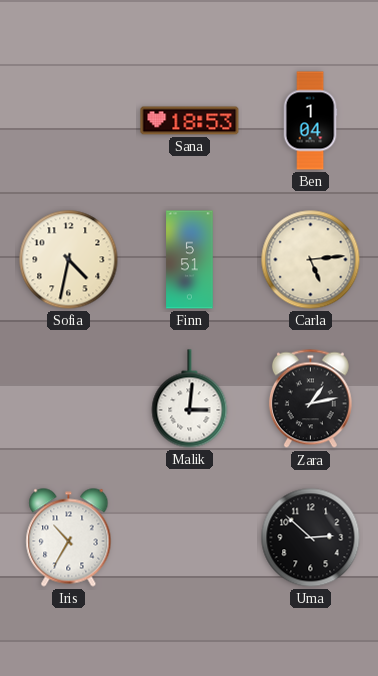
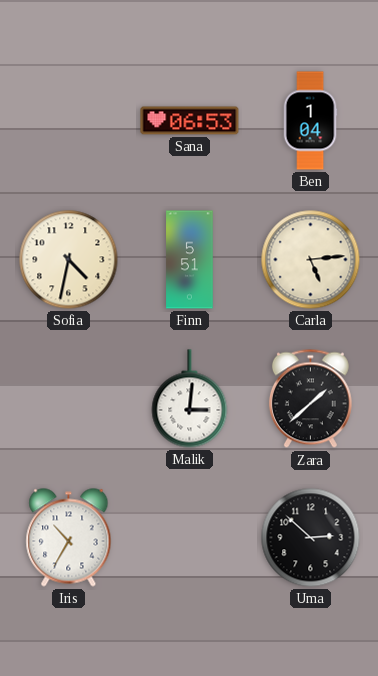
Sana: 18:53 -> 06:53
Zara: 1:13 -> 1:38
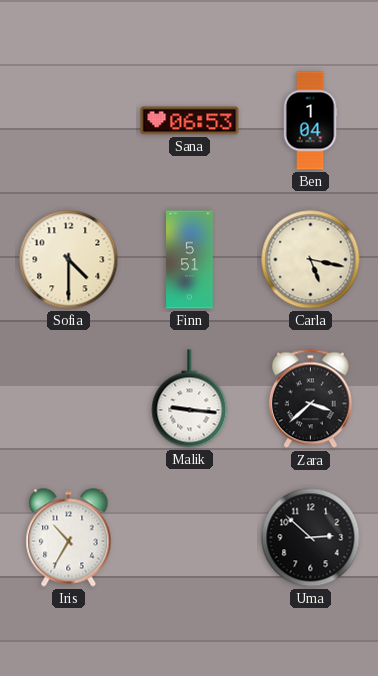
Sofia: 4:32 -> 4:30
Carla: 5:14 -> 5:17
Malik: 3:01 -> 9:16
Zara: 1:38 -> 3:38
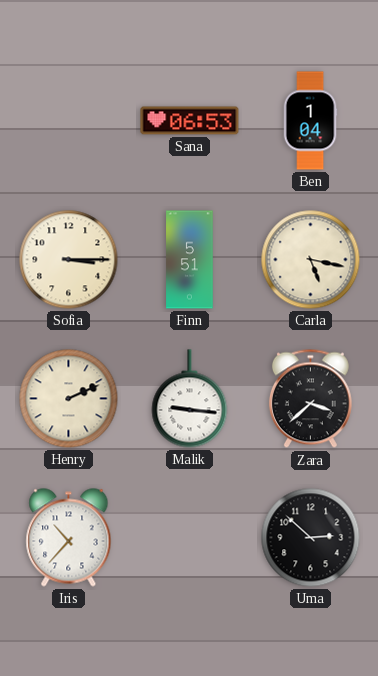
Sofia: 4:30 -> 3:15
Henry: none -> 2:11
Iris: 10:35 -> 10:37
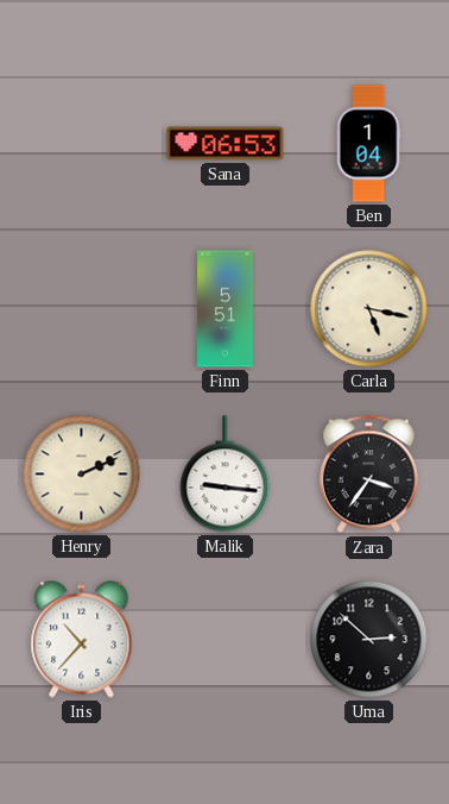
Sofia: 3:15 -> none
Zara: 3:38 -> 3:36
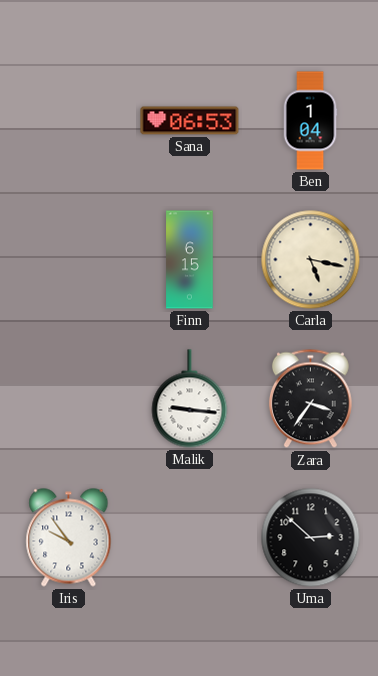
Finn: 5:51 -> 6:15
Henry: 2:11 -> none
Iris: 10:37 -> 9:54
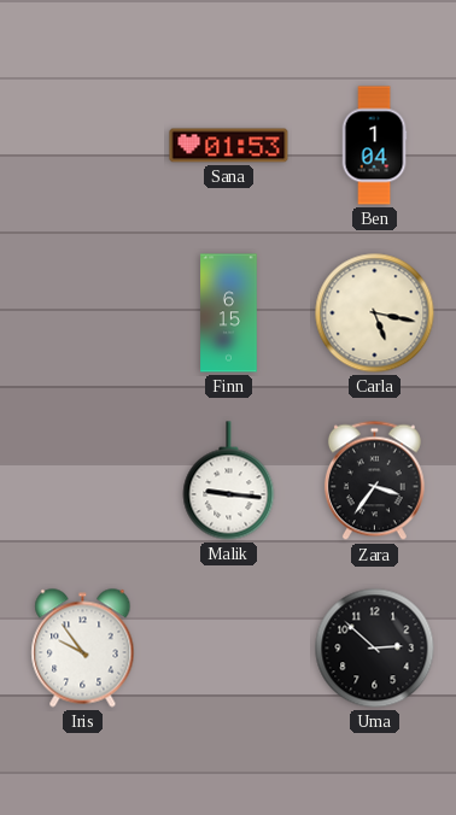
Sana: 06:53 -> 01:53
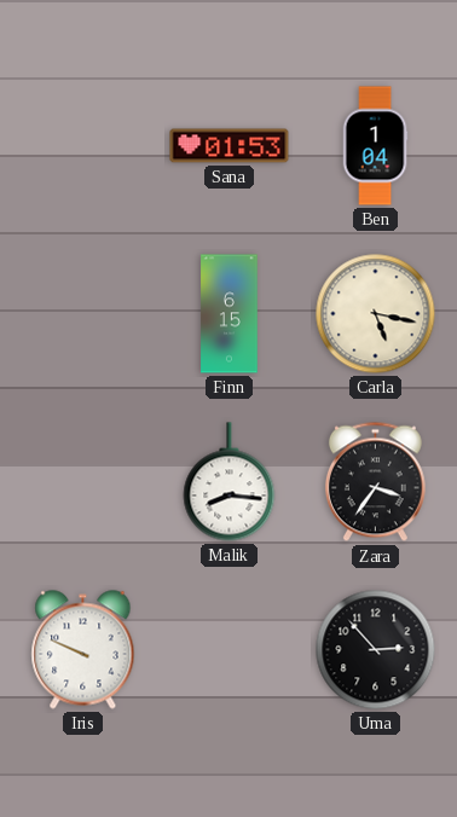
Malik: 9:16 -> 8:16
Iris: 9:54 -> 9:49
Uma: 2:52 -> 2:53
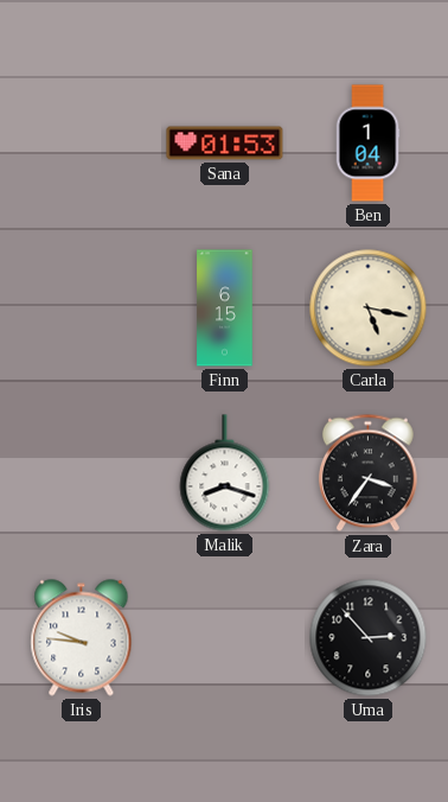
Malik: 8:16 -> 8:18
Iris: 9:49 -> 9:46
